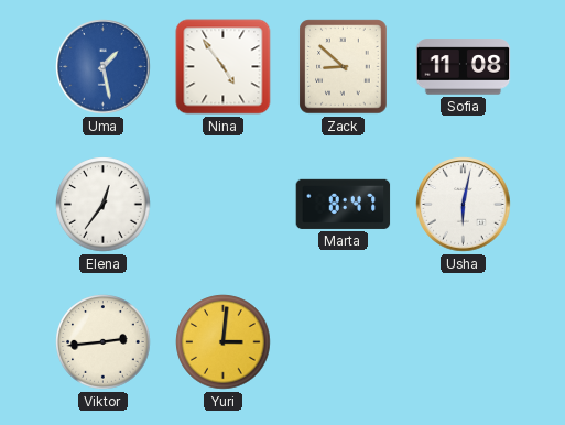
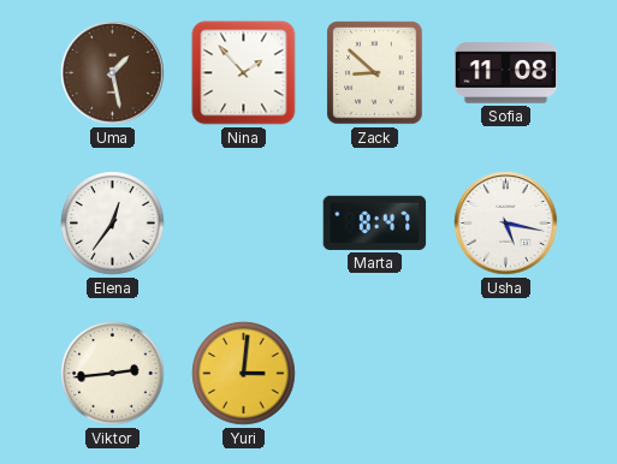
Uma dial: blue -> brown
Nina: 4:54 -> 1:53
Usha: 6:02 -> 5:17
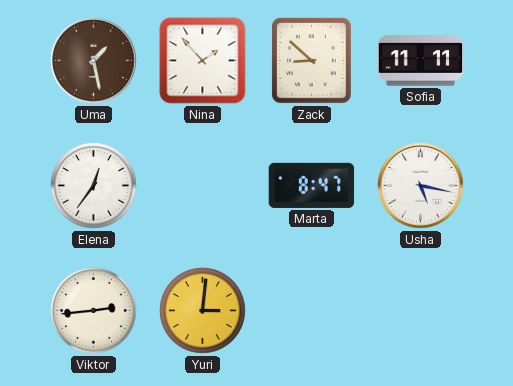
Sofia: 11:08 -> 11:11
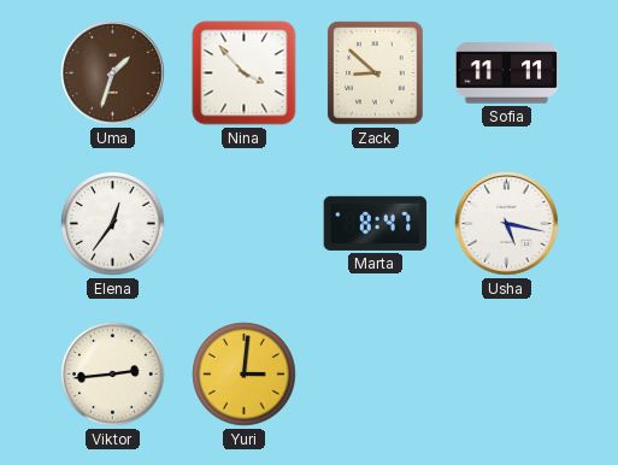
Uma: 1:28 -> 1:33
Nina: 1:53 -> 3:53
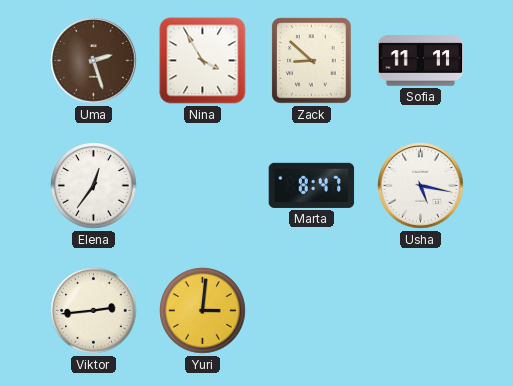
Uma: 1:33 -> 2:27
Nina: 3:53 -> 3:55
